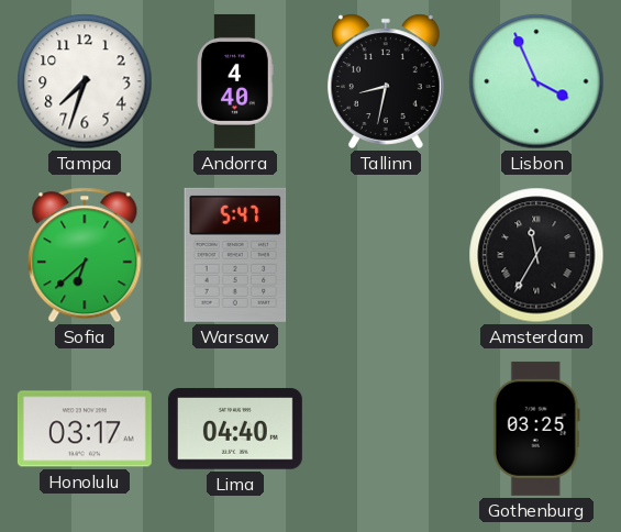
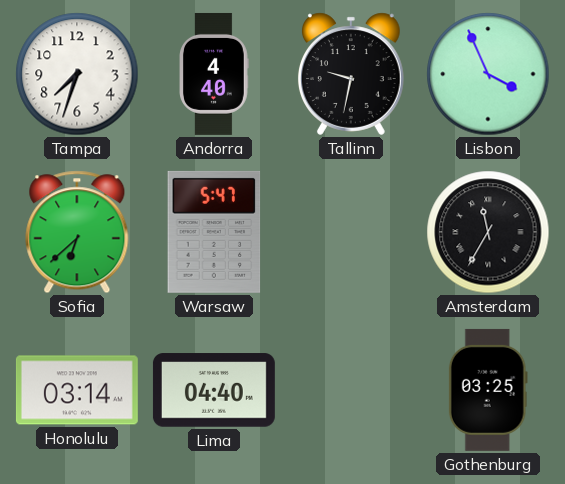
Tallinn: 8:32 -> 9:32
Honolulu: 03:17 -> 03:14
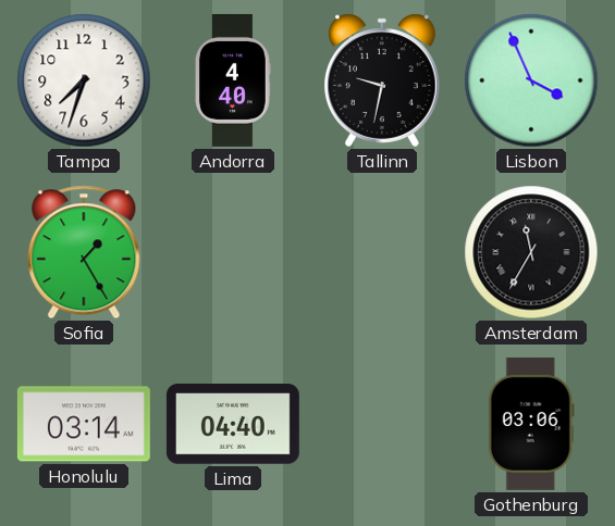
Sofia: 6:38 -> 1:25
Warsaw: 5:47 -> none
Gothenburg: 03:25 -> 03:06
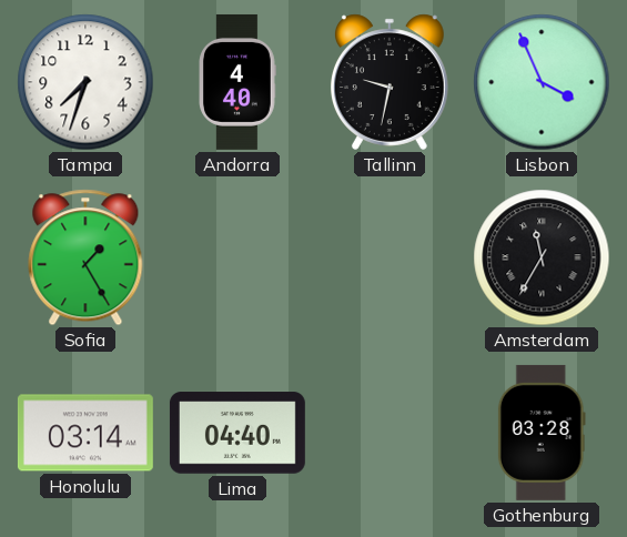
Gothenburg: 03:06 -> 03:28
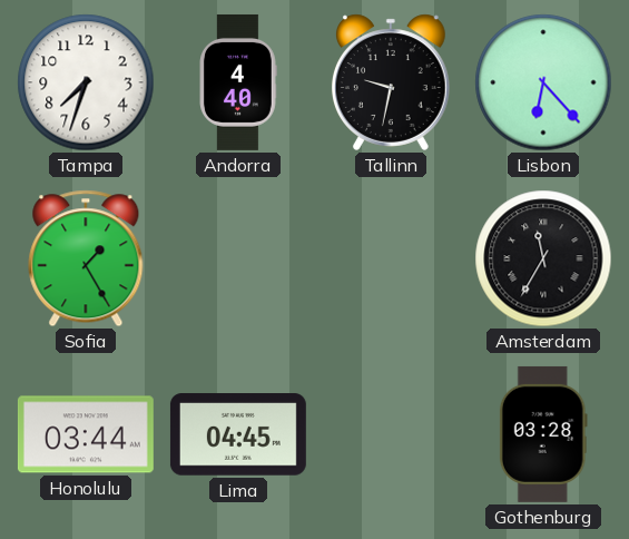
Lisbon: 3:56 -> 6:23
Honolulu: 03:14 -> 03:44
Lima: 04:40 -> 04:45
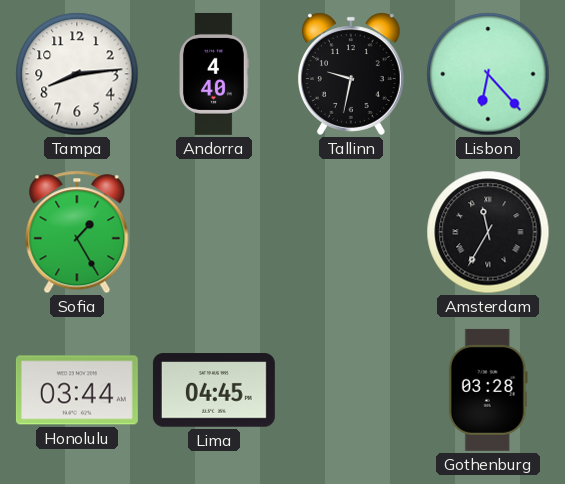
Tampa: 7:33 -> 8:14
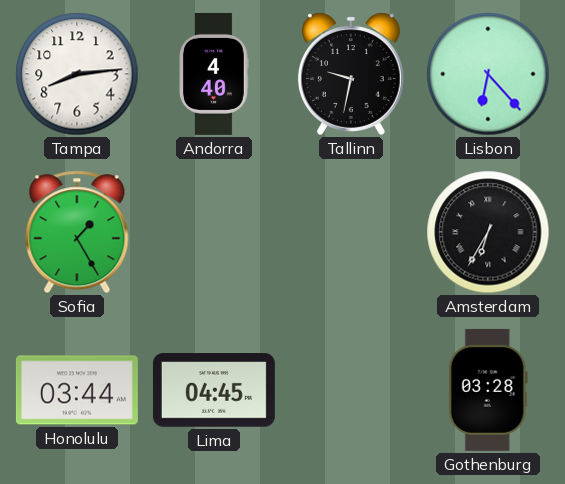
Amsterdam: 11:35 -> 6:35
